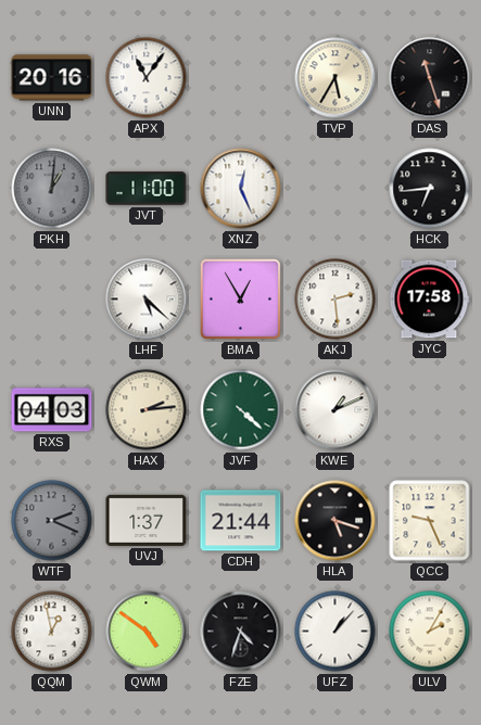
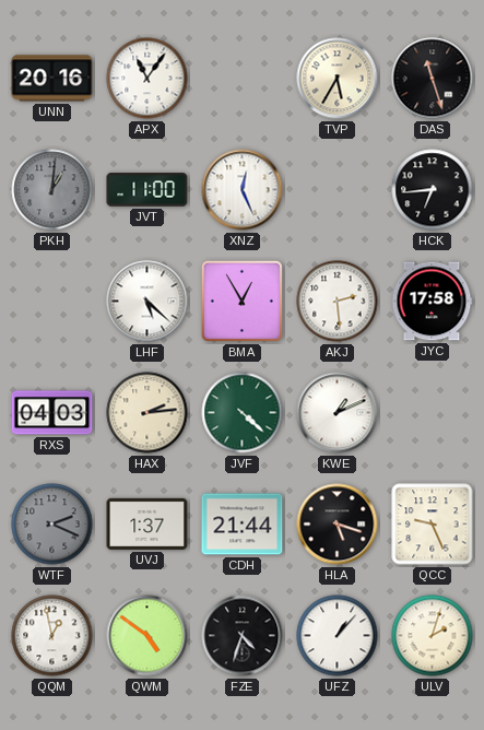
ULV: 2:05 -> 2:03
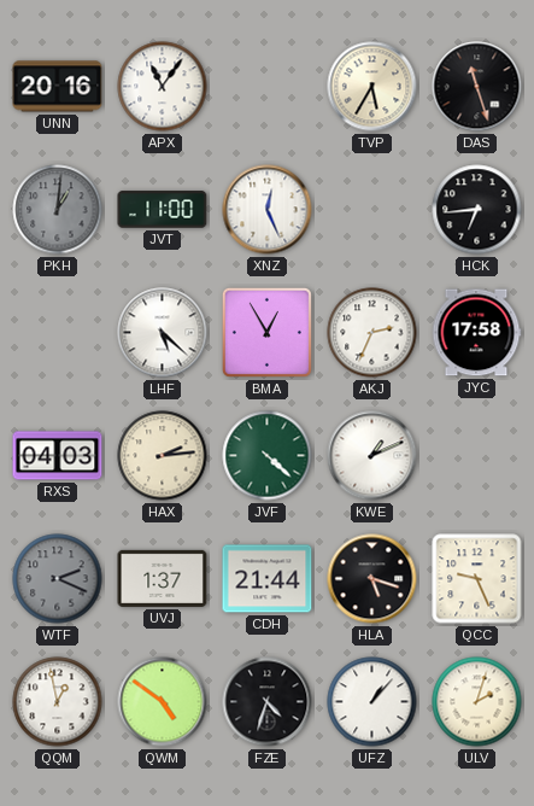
AKJ: 2:29 -> 2:34
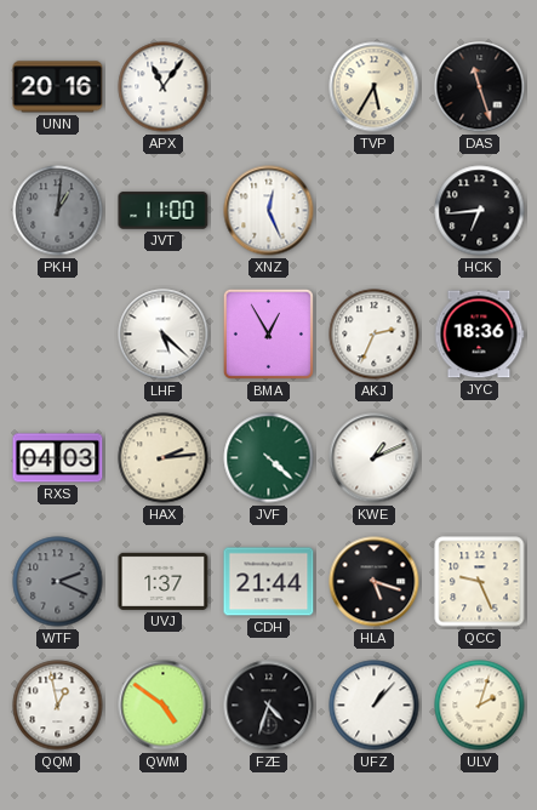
JYC: 17:58 -> 18:36
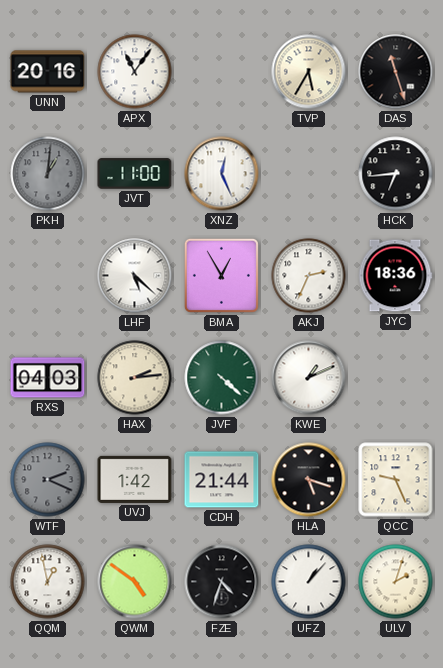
UVJ: 1:37 -> 1:42
